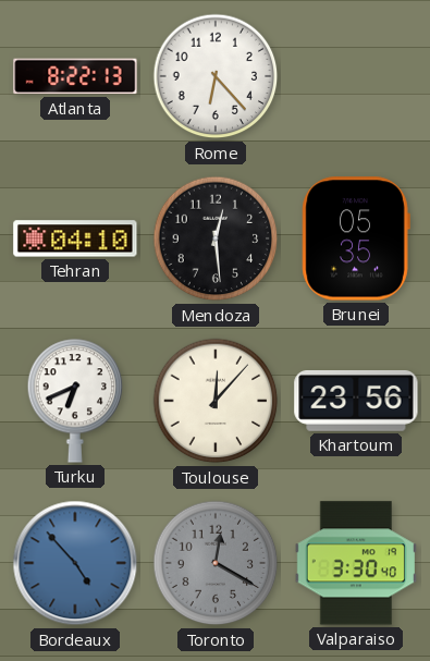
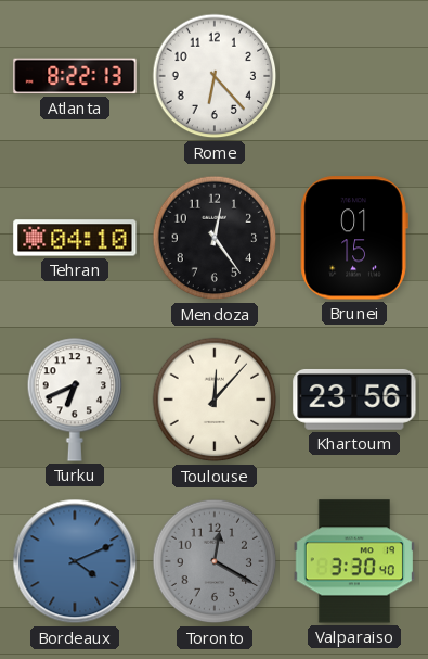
Mendoza: 12:29 -> 12:24
Brunei: 05:35 -> 01:15
Bordeaux: 4:53 -> 4:11
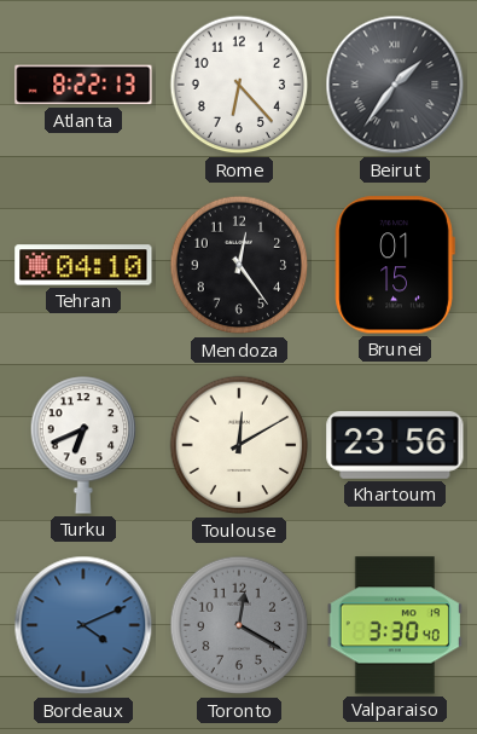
Beirut: none -> 1:36
Toulouse: 12:07 -> 12:10
